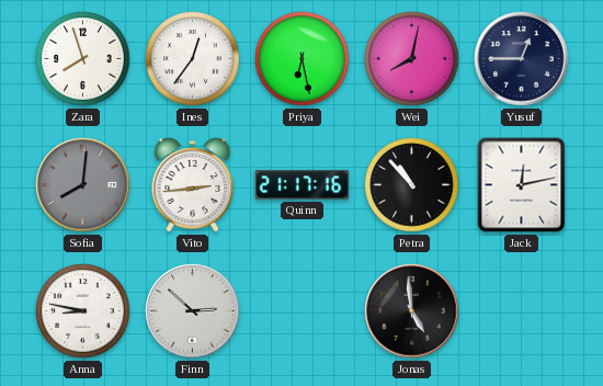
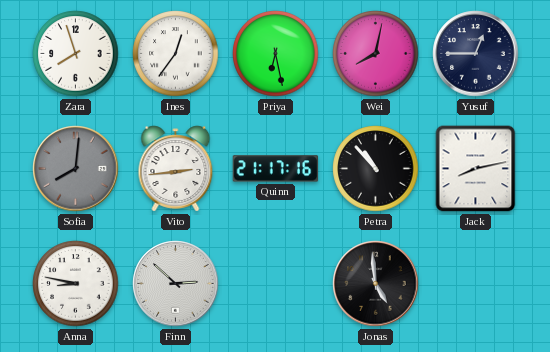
Jack: 12:13 -> 8:13
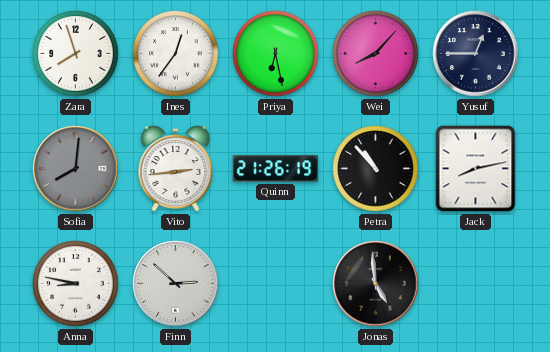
Wei: 8:02 -> 8:07
Quinn: 21:17 -> 21:26
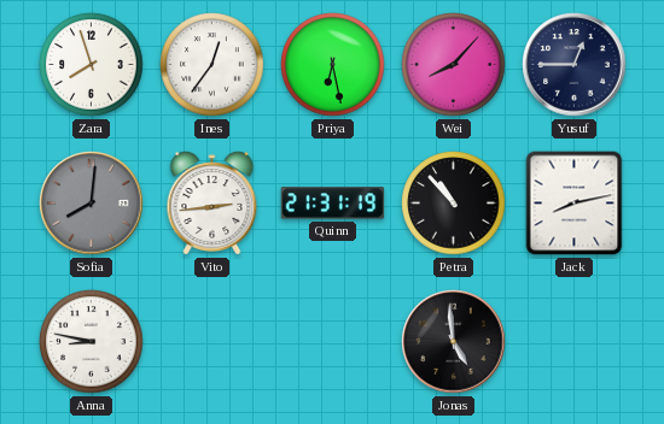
Quinn: 21:26 -> 21:31
Finn: 2:52 -> none
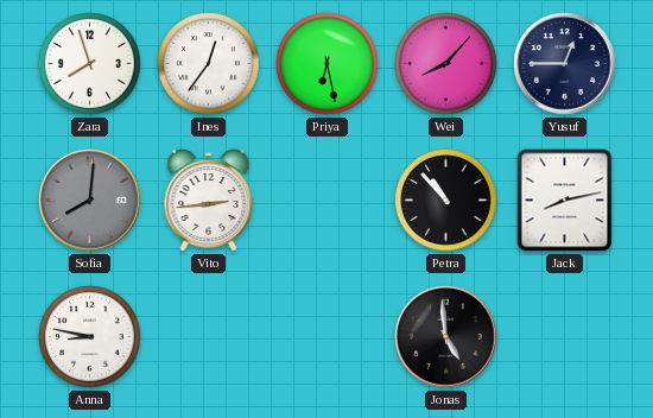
Quinn: 21:31 -> none
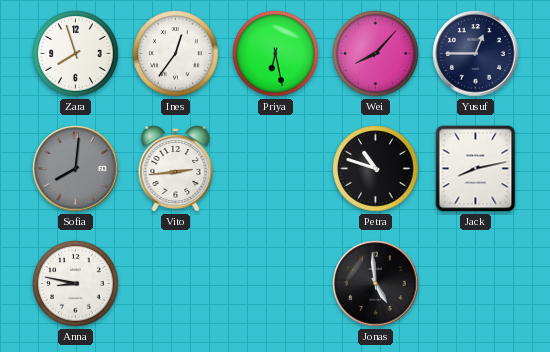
Petra: 10:53 -> 10:48
